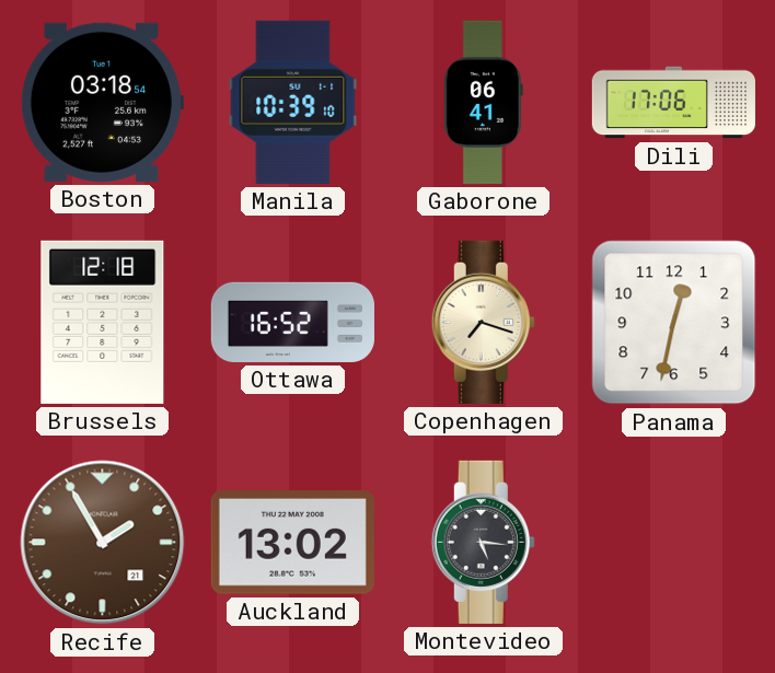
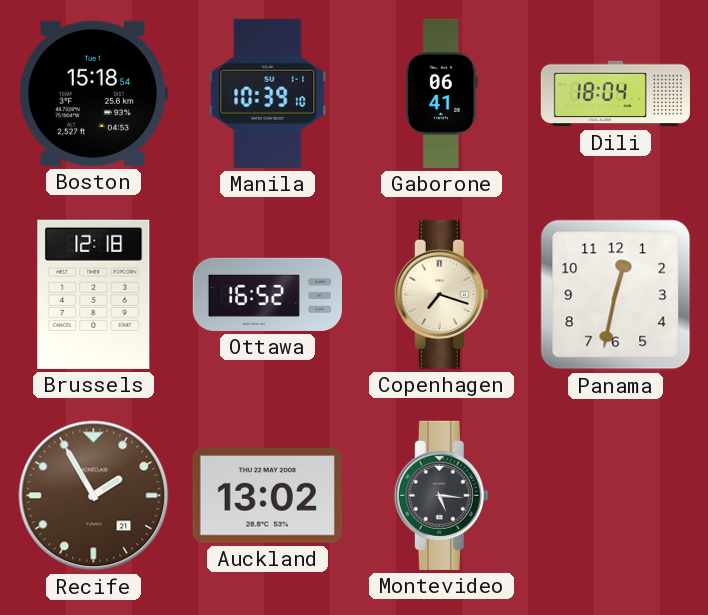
Boston: 03:18 -> 15:18
Dili: 17:06 -> 18:04
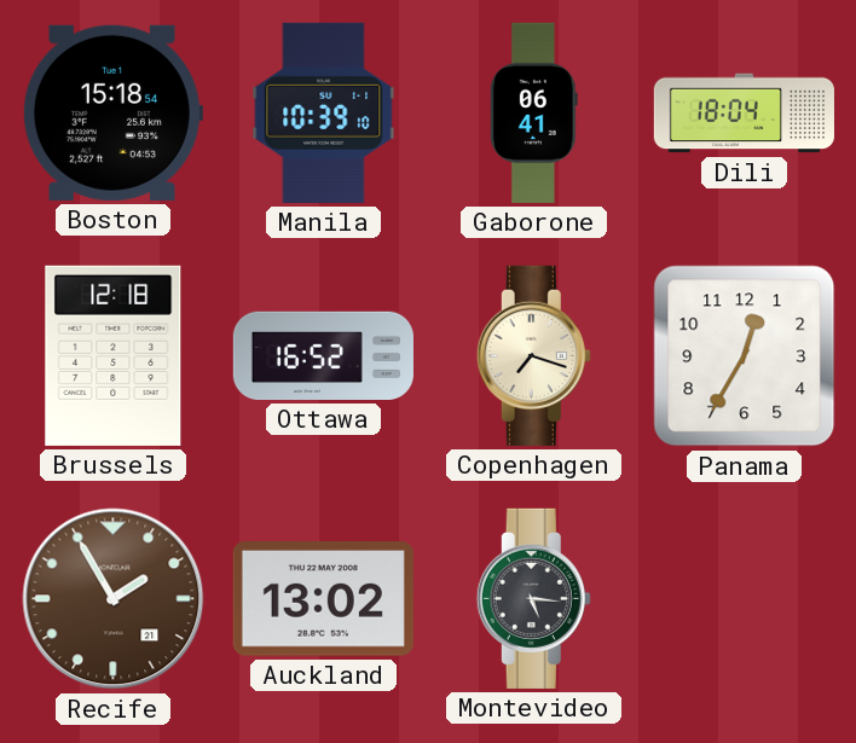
Panama: 12:32 -> 12:35
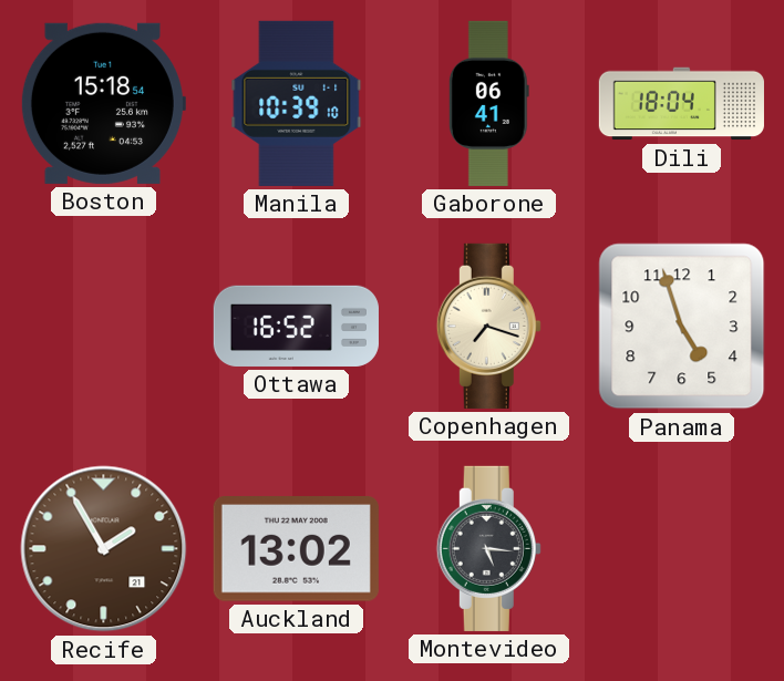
Brussels: 12:18 -> none
Panama: 12:35 -> 4:57
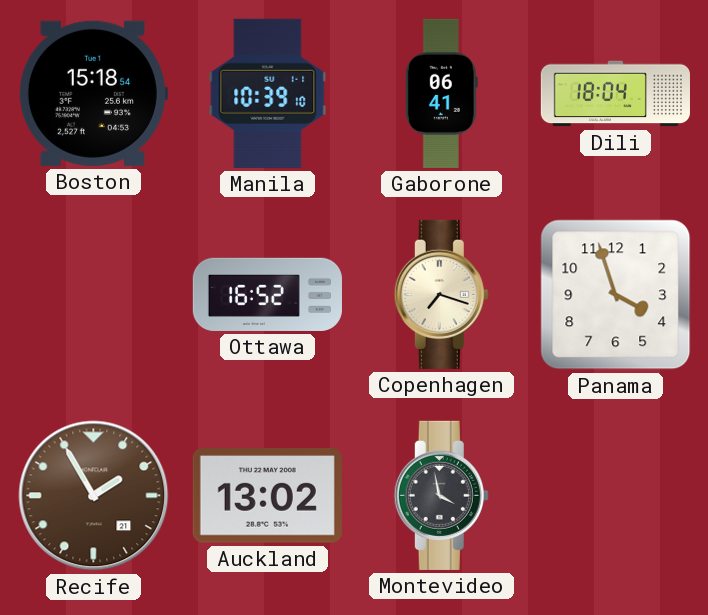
Panama: 4:57 -> 3:57
Montevideo: 5:16 -> 3:58
